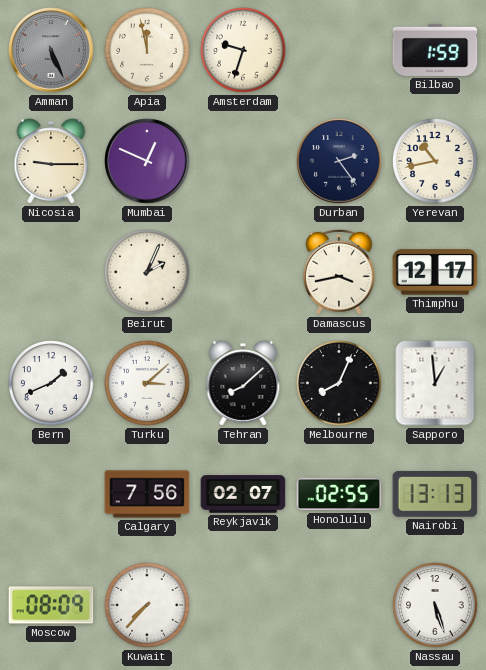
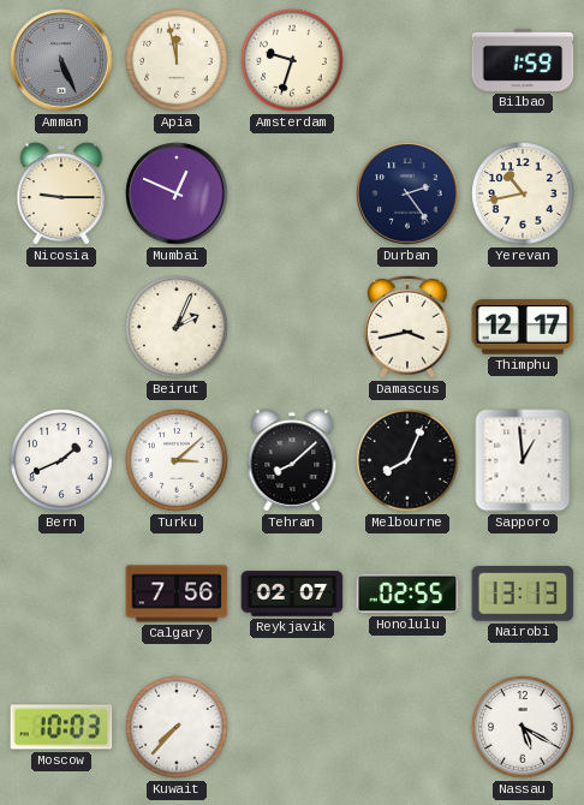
Moscow: 08:09 -> 10:03
Nassau: 5:27 -> 5:20
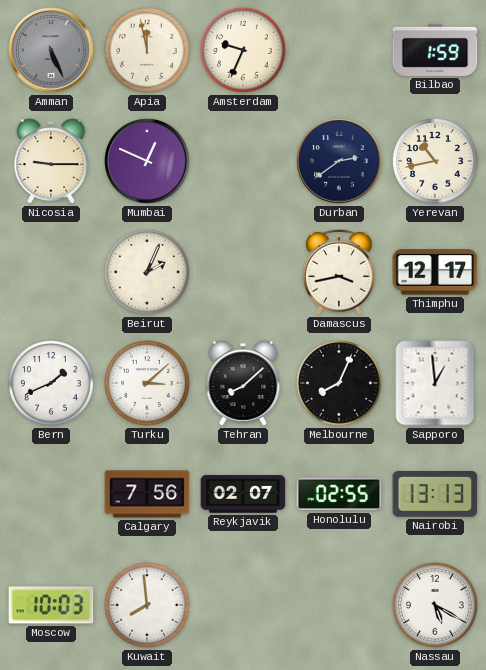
Amsterdam: 9:33 -> 9:34
Durban: 2:24 -> 2:39
Kuwait: 7:37 -> 7:59
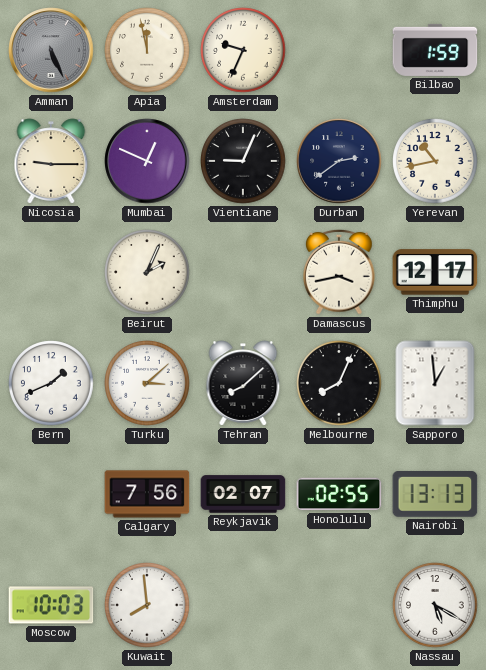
Vientiane: none -> 9:04
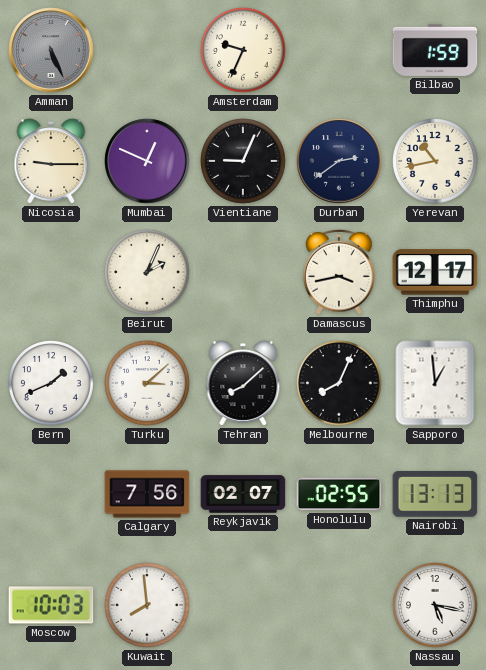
Apia: 11:58 -> none
Nassau: 5:20 -> 5:17
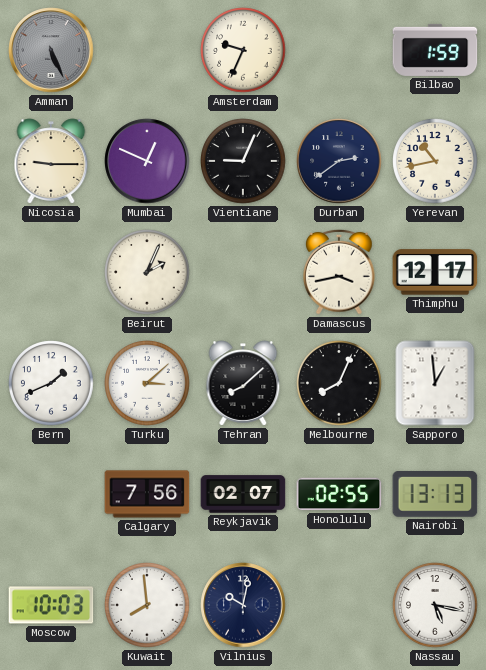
Vilnius: none -> 10:02
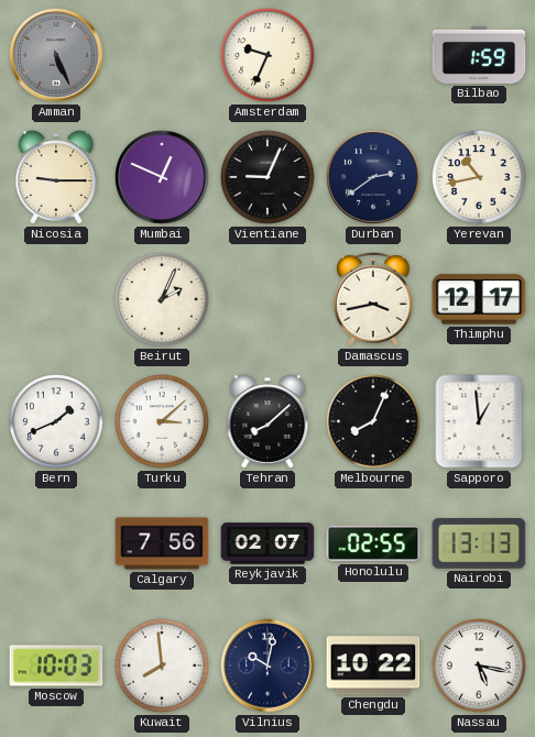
Chengdu: none -> 10:22
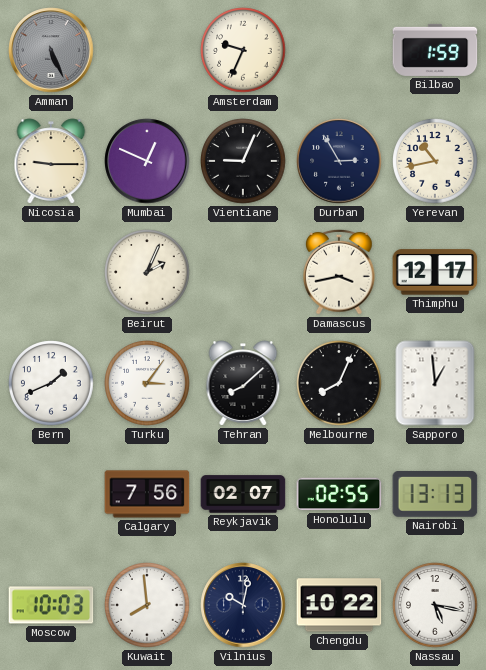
Durban: 2:39 -> 2:55
Turku: 3:08 -> 3:06
